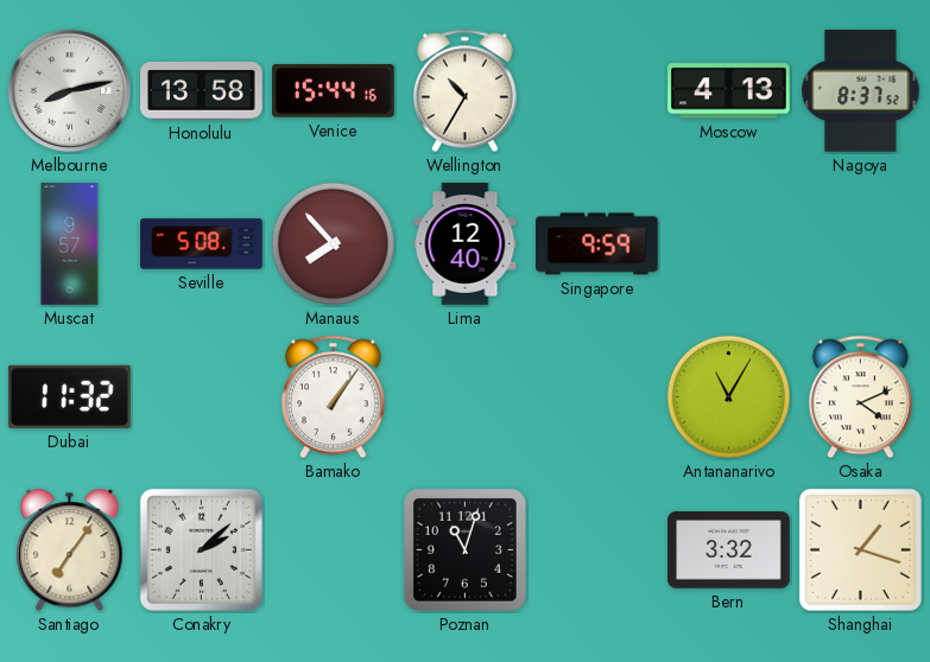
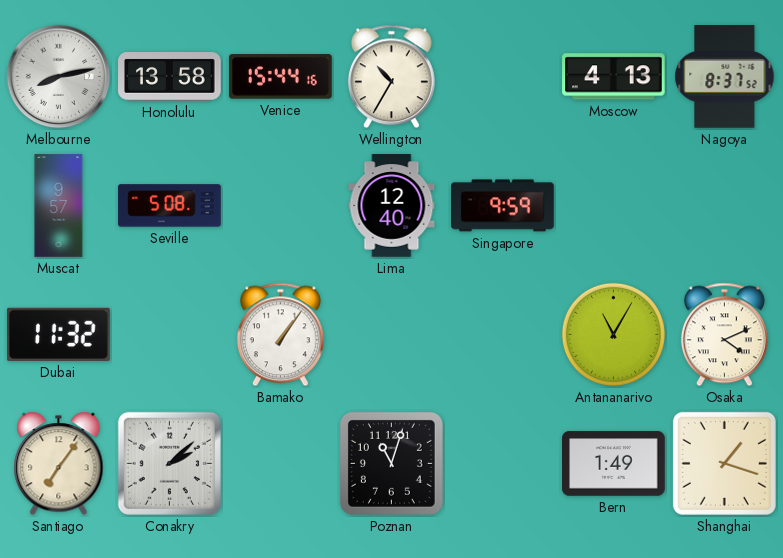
Manaus: 7:53 -> none
Bern: 3:32 -> 1:49
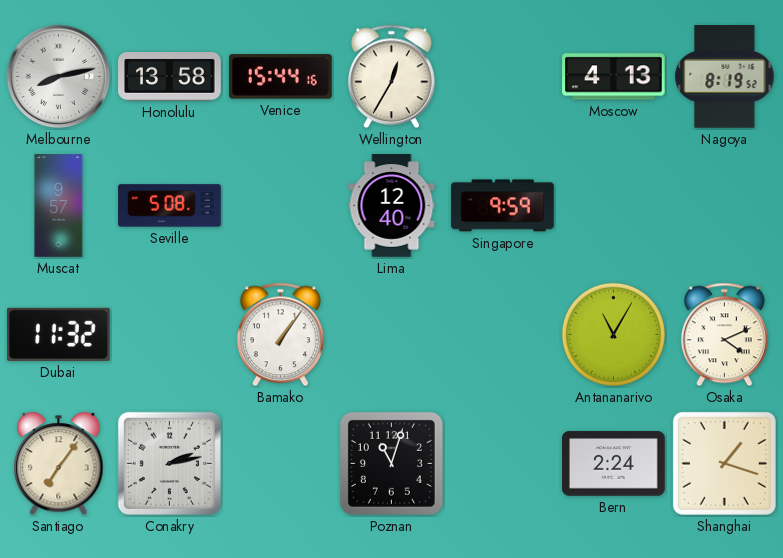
Wellington: 10:35 -> 12:35
Nagoya: 8:37 -> 8:19
Conakry: 2:08 -> 2:13
Bern: 1:49 -> 2:24
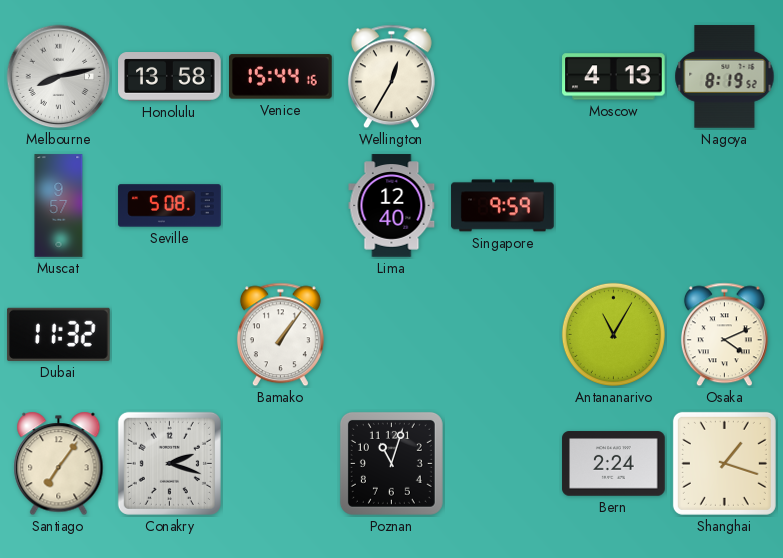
Conakry: 2:13 -> 2:18
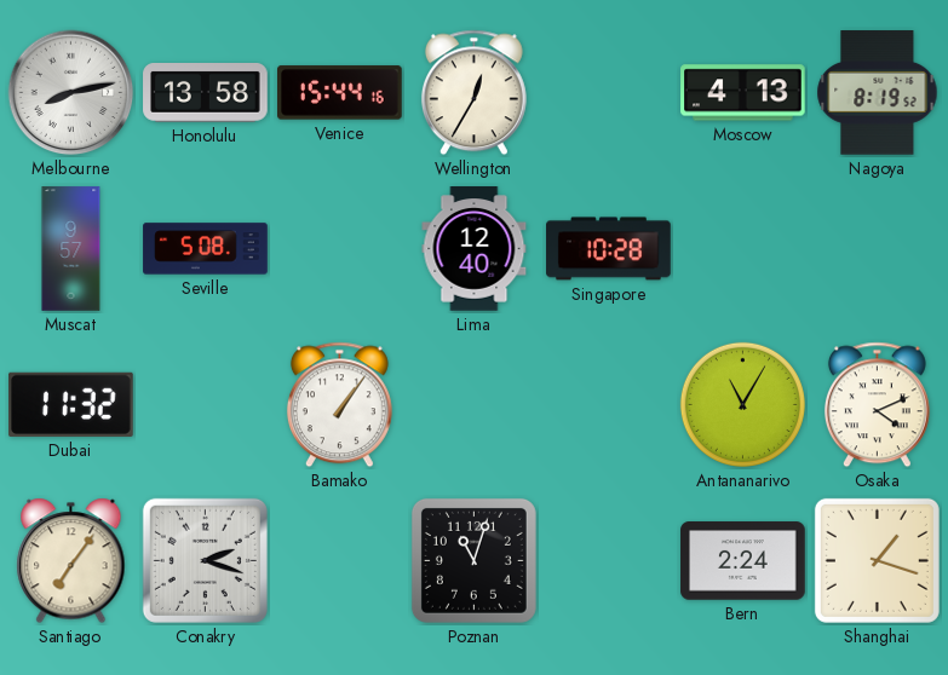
Singapore: 9:59 -> 10:28
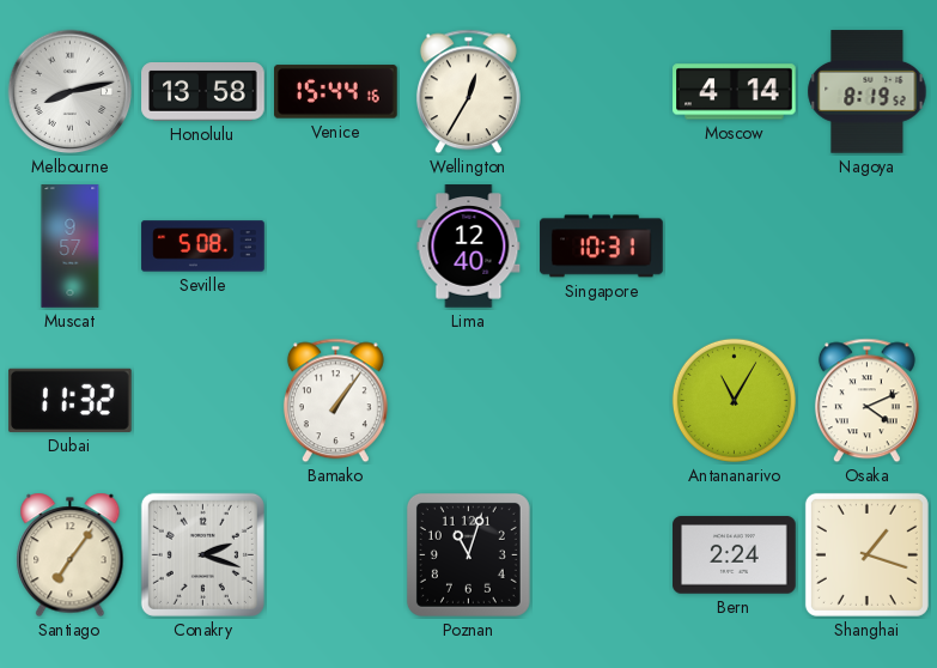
Moscow: 4:13 -> 4:14
Singapore: 10:28 -> 10:31
